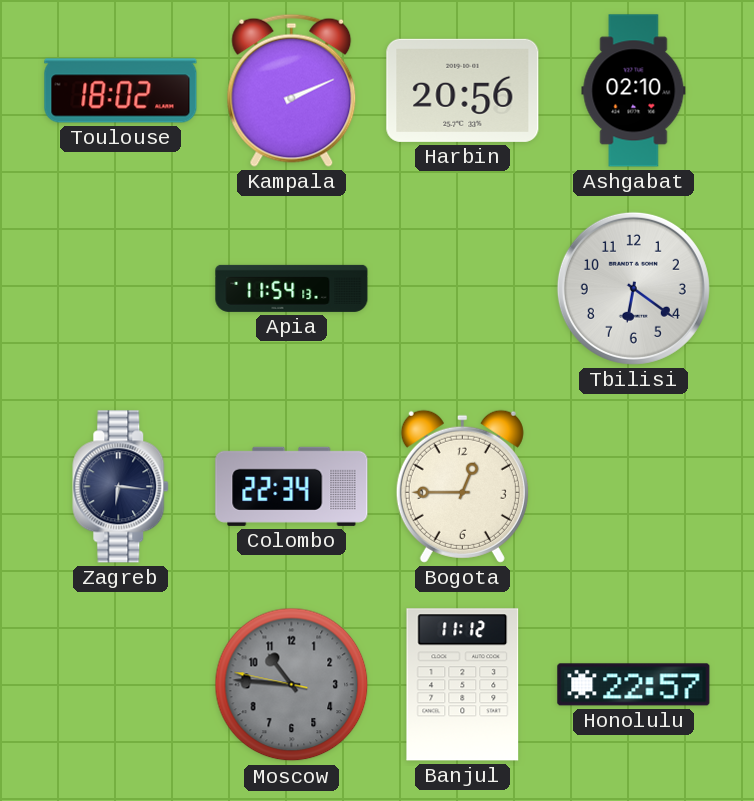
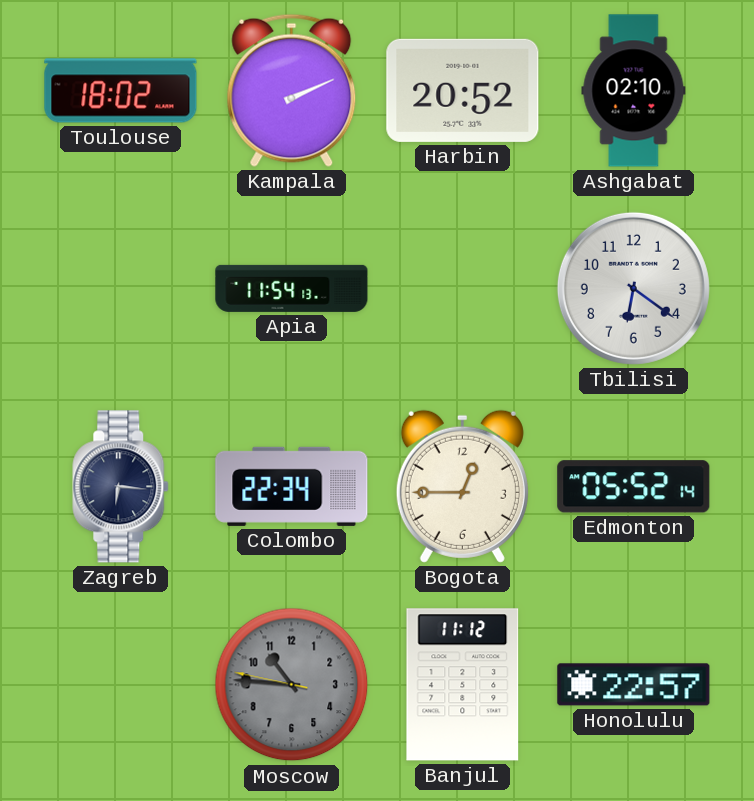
Harbin: 20:56 -> 20:52
Edmonton: none -> 05:52
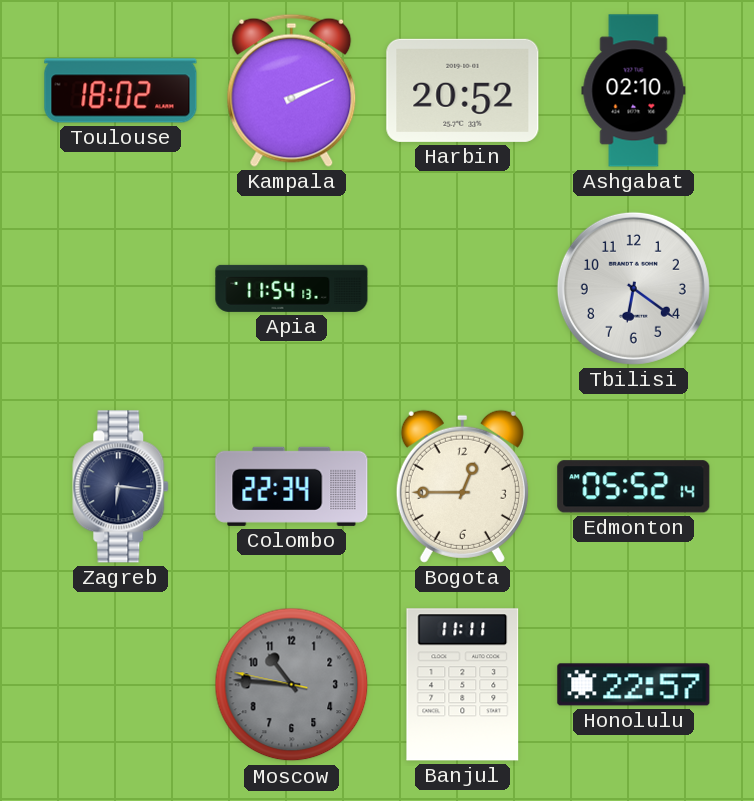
Banjul: 11:12 -> 11:11
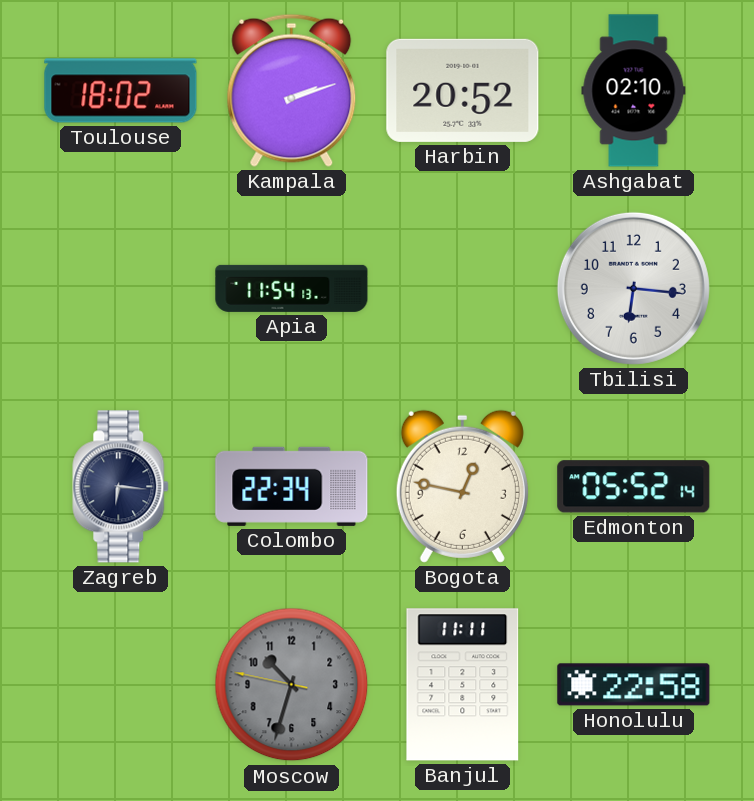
Kampala: 2:11 -> 2:12
Tbilisi: 6:21 -> 6:16
Bogota: 12:45 -> 12:47
Moscow: 10:45 -> 10:32
Honolulu: 22:57 -> 22:58
